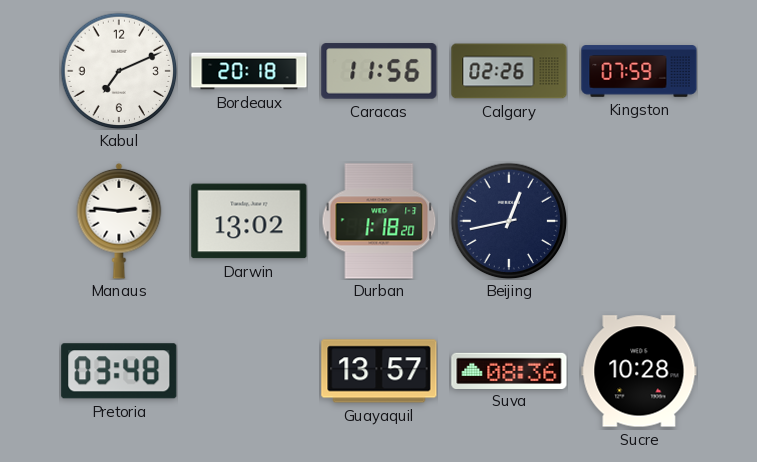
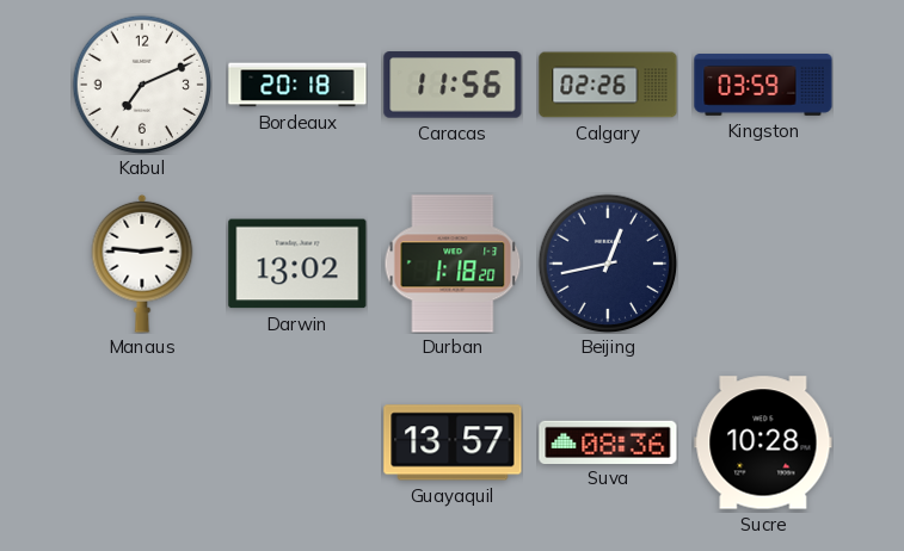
Kingston: 07:59 -> 03:59
Pretoria: 03:48 -> none
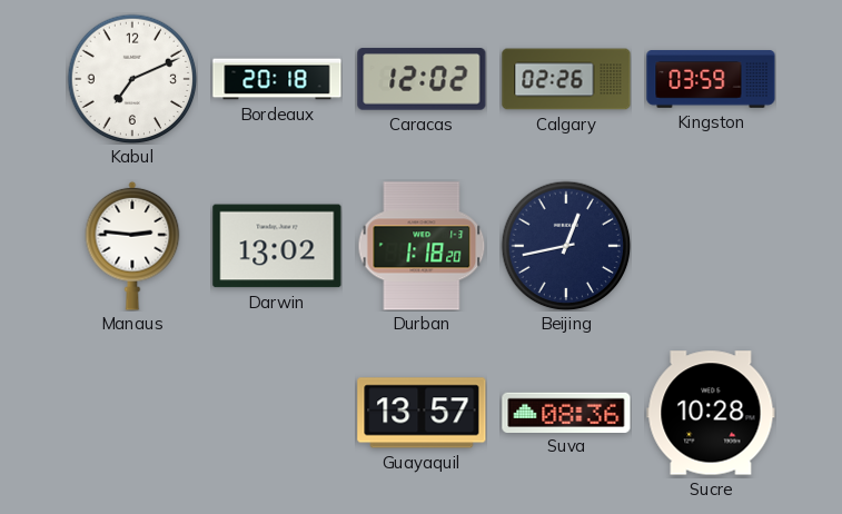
Caracas: 11:56 -> 12:02
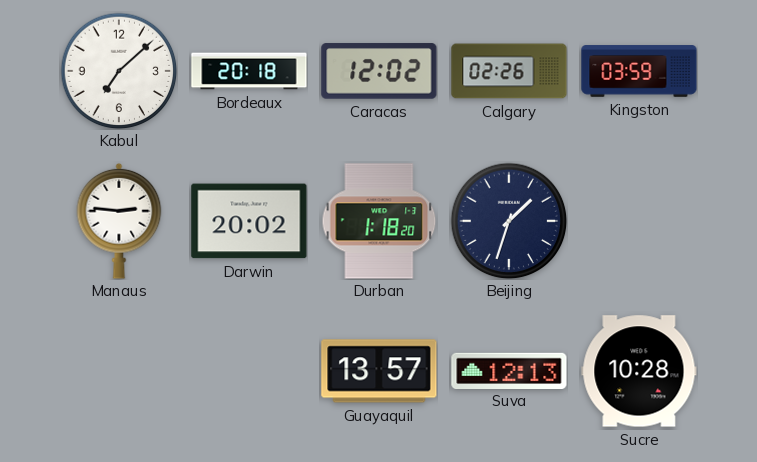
Kabul: 7:11 -> 7:08
Darwin: 13:02 -> 20:02
Beijing: 12:43 -> 1:33
Suva: 08:36 -> 12:13
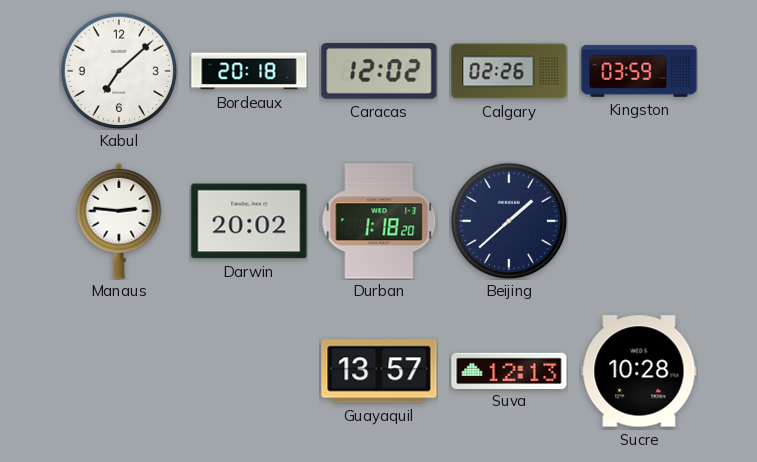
Beijing: 1:33 -> 1:38
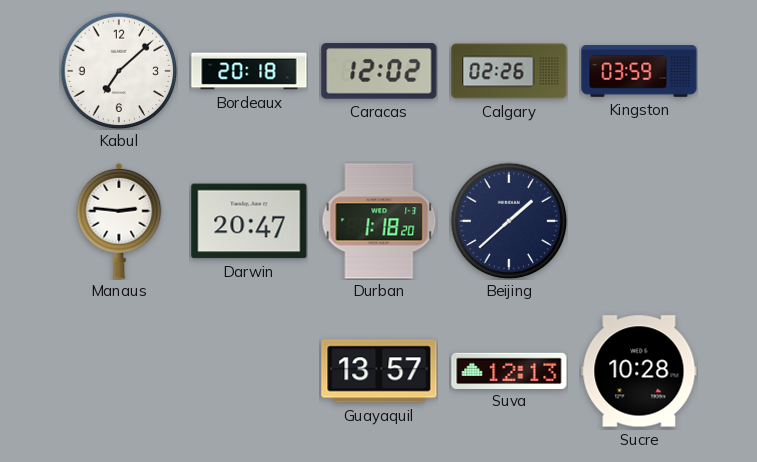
Darwin: 20:02 -> 20:47
